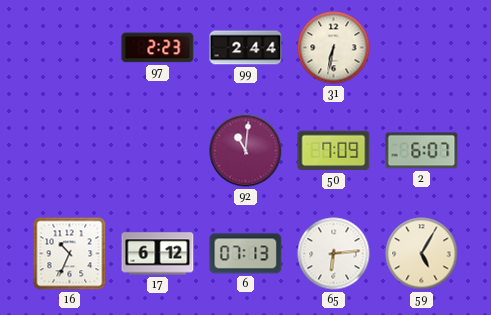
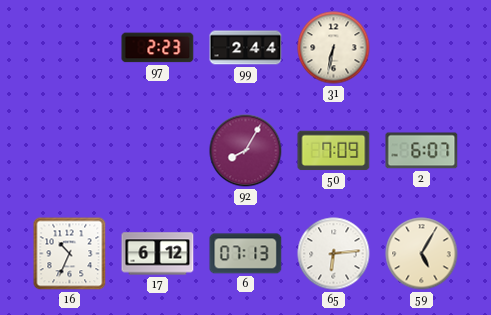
92: 11:01 -> 8:05
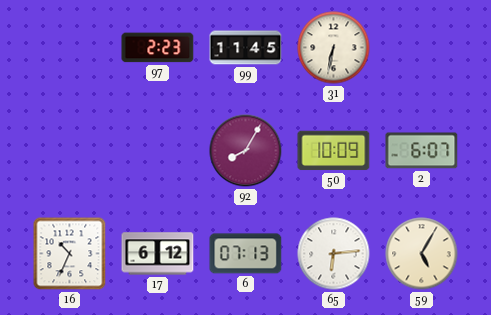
99: 2:44 -> 11:45
50: 7:09 -> 10:09
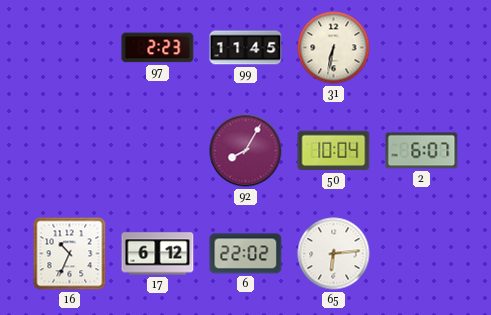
50: 10:09 -> 10:04
6: 07:13 -> 22:02
59: 5:05 -> none
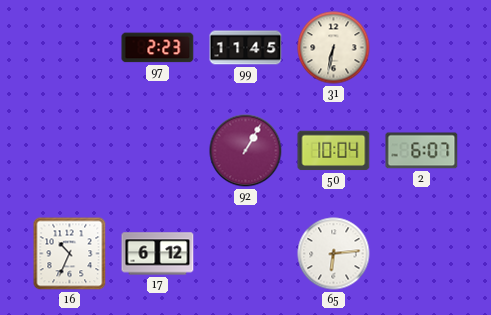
92: 8:05 -> 1:05
6: 22:02 -> none
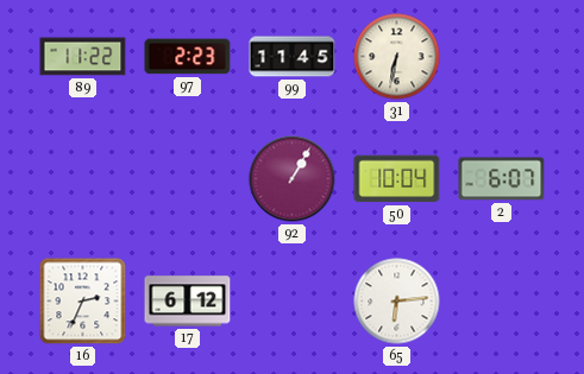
89: none -> 11:22
16: 10:34 -> 2:34
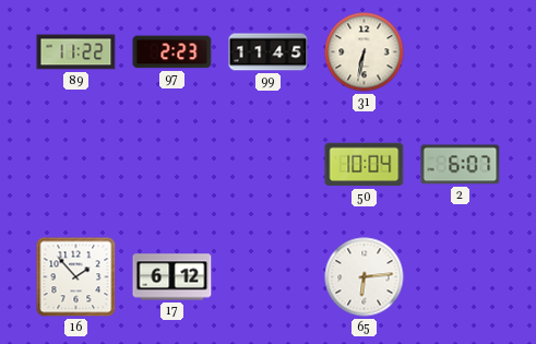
92: 1:05 -> none
16: 2:34 -> 1:53
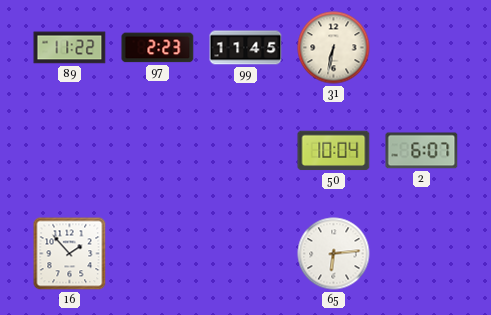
17: 6:12 -> none
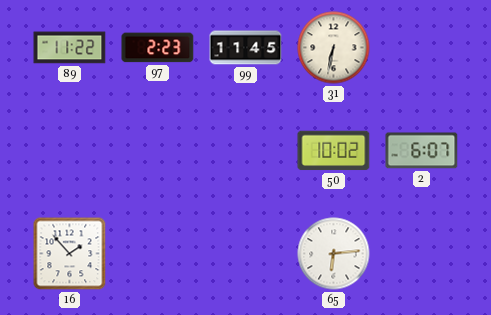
50: 10:04 -> 10:02
